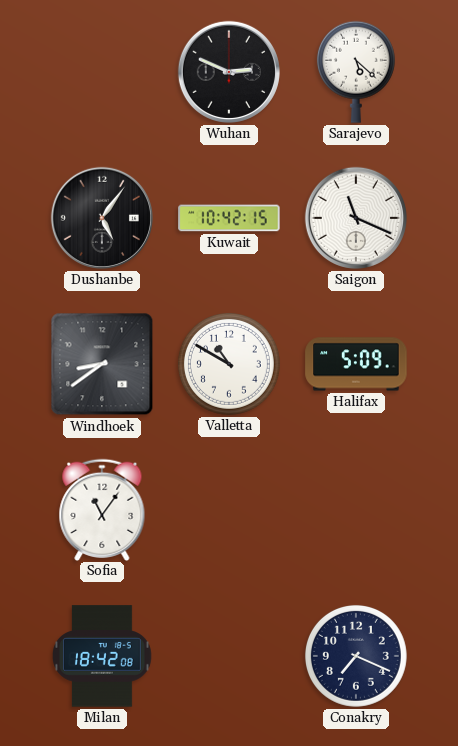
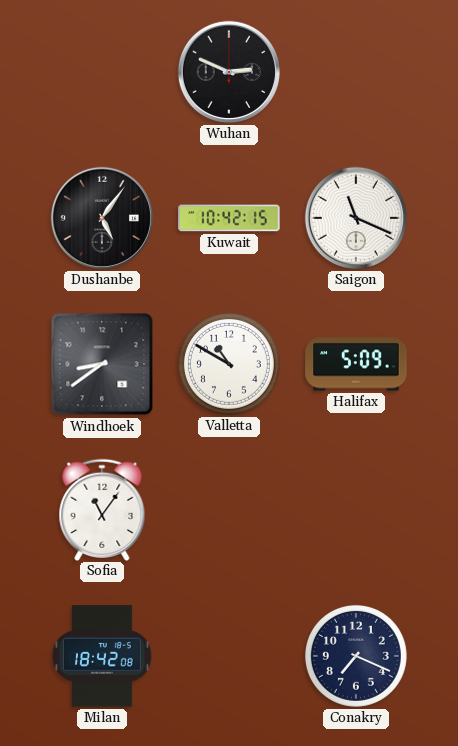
Sarajevo: 5:22 -> none
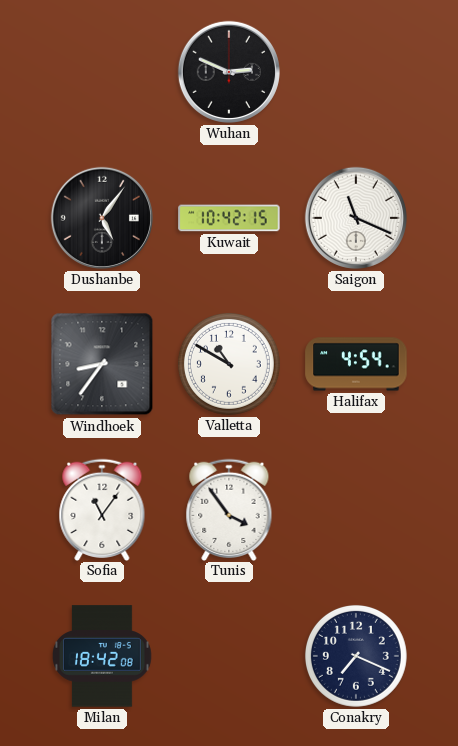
Windhoek: 8:39 -> 8:36
Halifax: 5:09 -> 4:54
Tunis: none -> 3:54
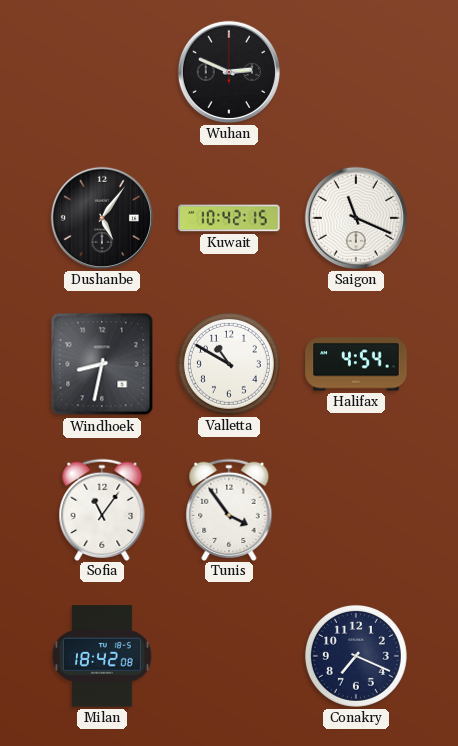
Windhoek: 8:36 -> 8:32
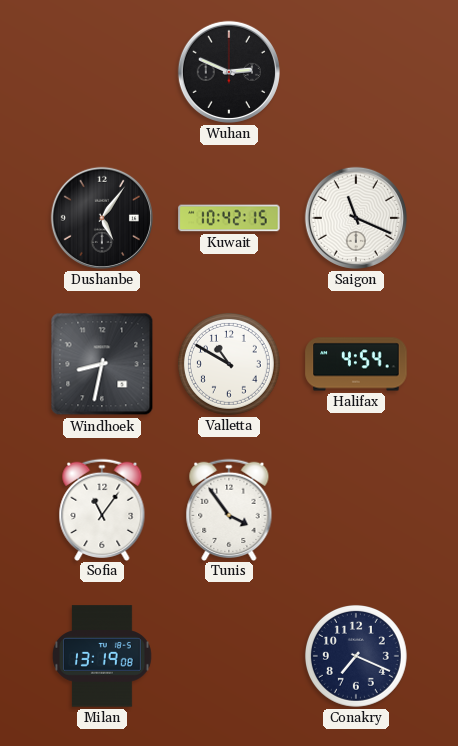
Milan: 18:42 -> 13:19
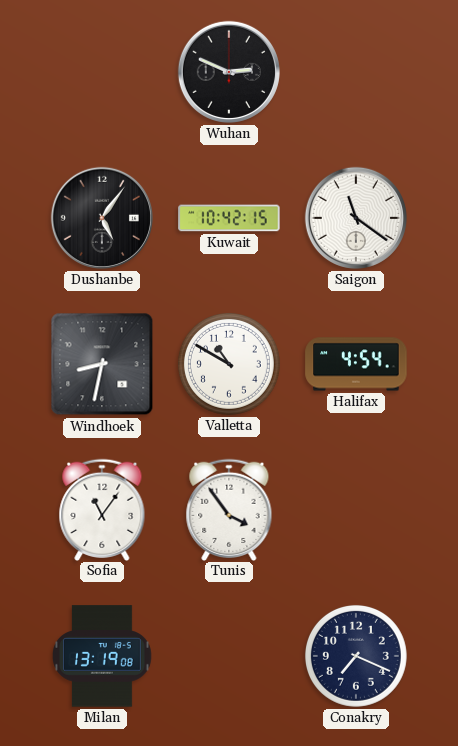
Saigon: 11:19 -> 11:21
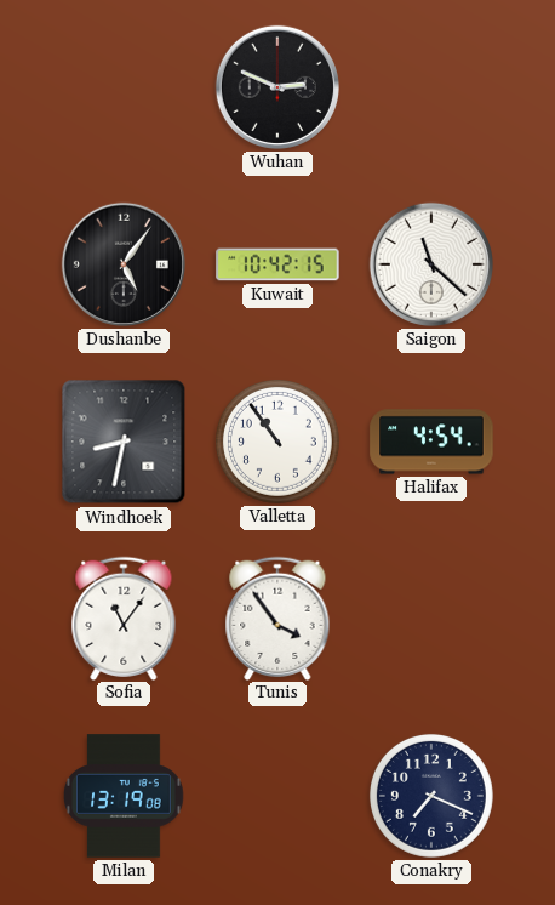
Saigon: 11:21 -> 11:22
Valletta: 10:50 -> 10:54
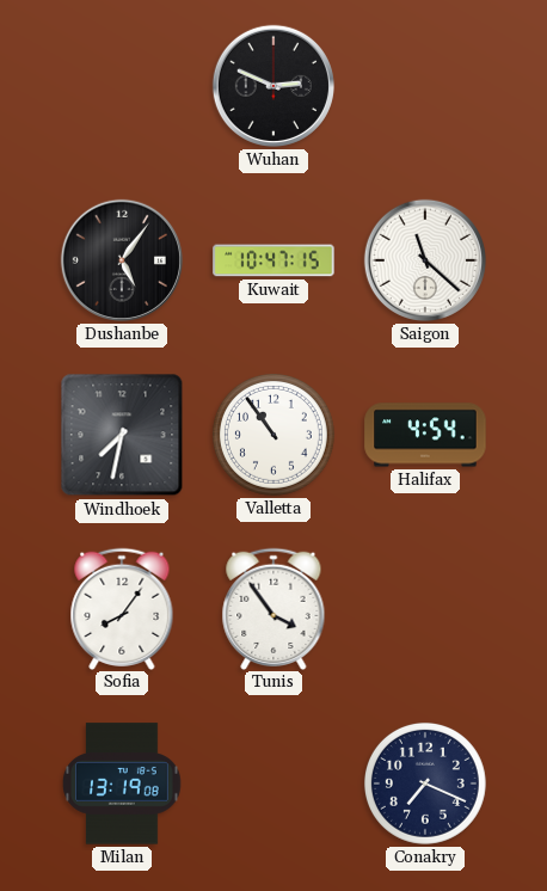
Kuwait: 10:42 -> 10:47
Windhoek: 8:32 -> 7:32
Sofia: 11:06 -> 8:06
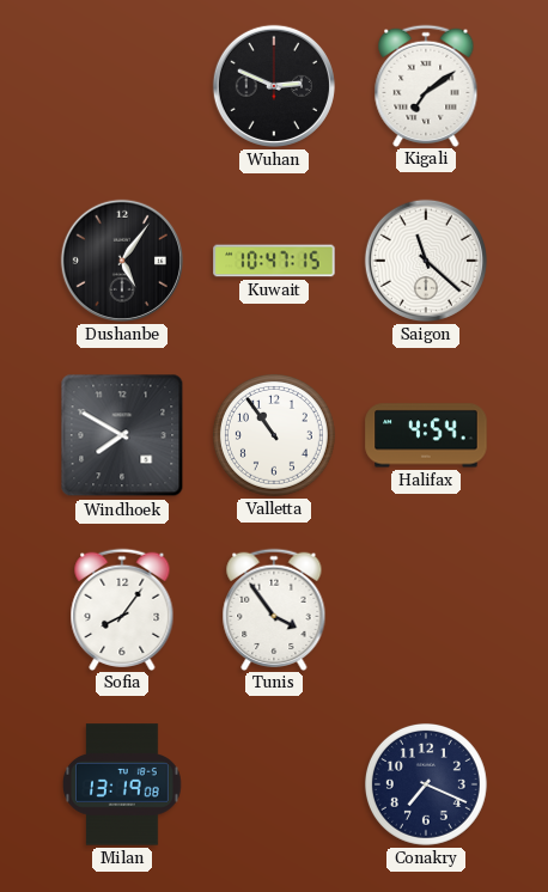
Kigali: none -> 7:09
Windhoek: 7:32 -> 7:50
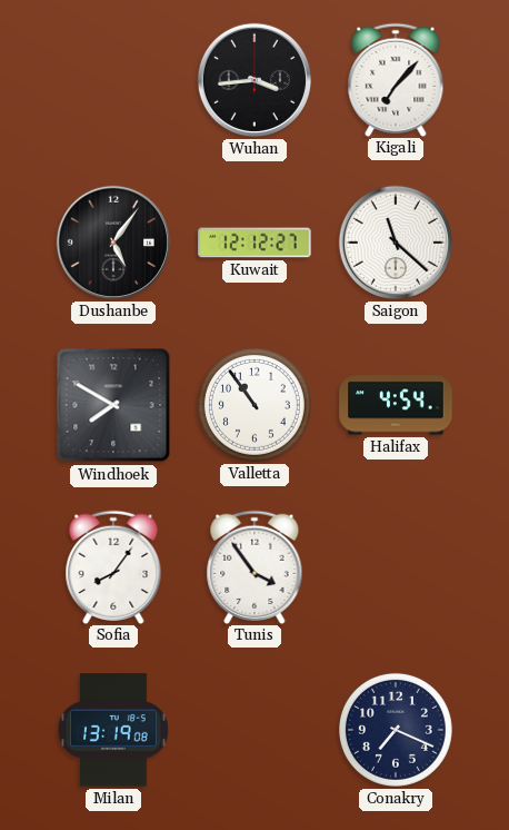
Wuhan: 2:49 -> 3:44
Kigali: 7:09 -> 7:07
Kuwait: 10:47 -> 12:12
